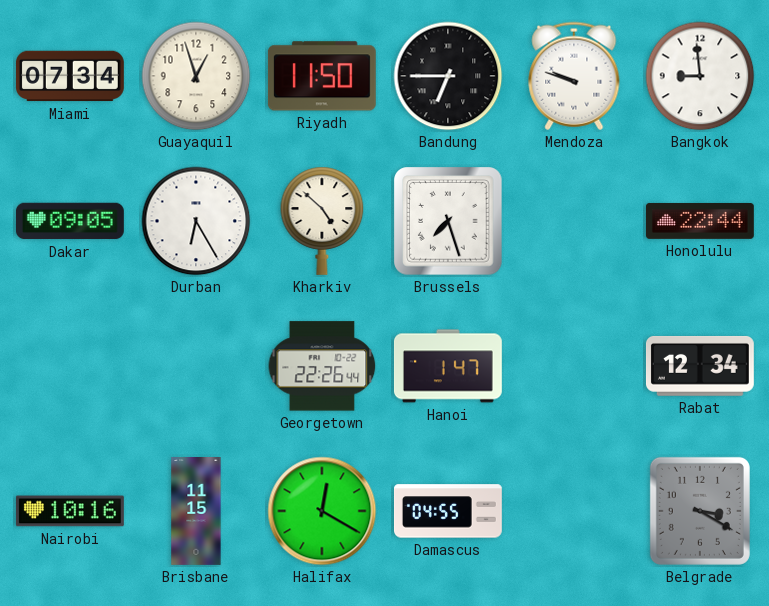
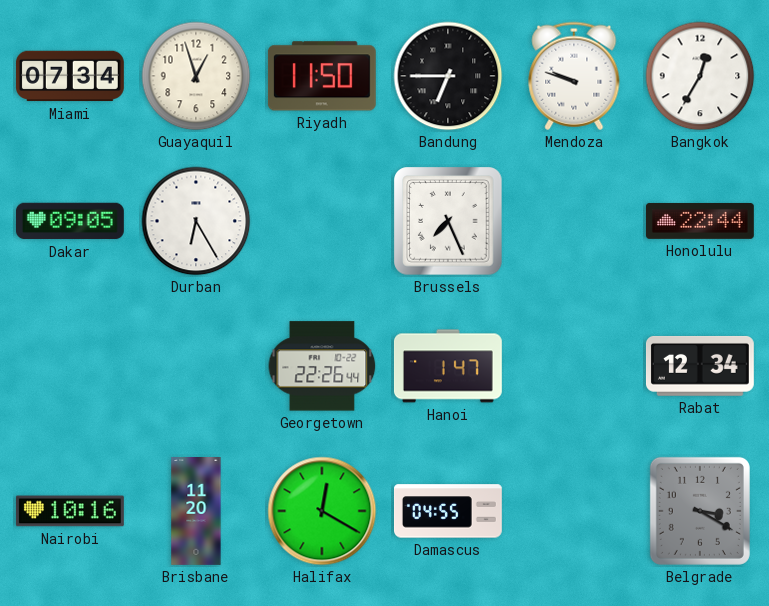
Bangkok: 8:59 -> 12:35
Kharkiv: 4:52 -> none
Brussels: 7:27 -> 7:26
Brisbane: 11:15 -> 11:20
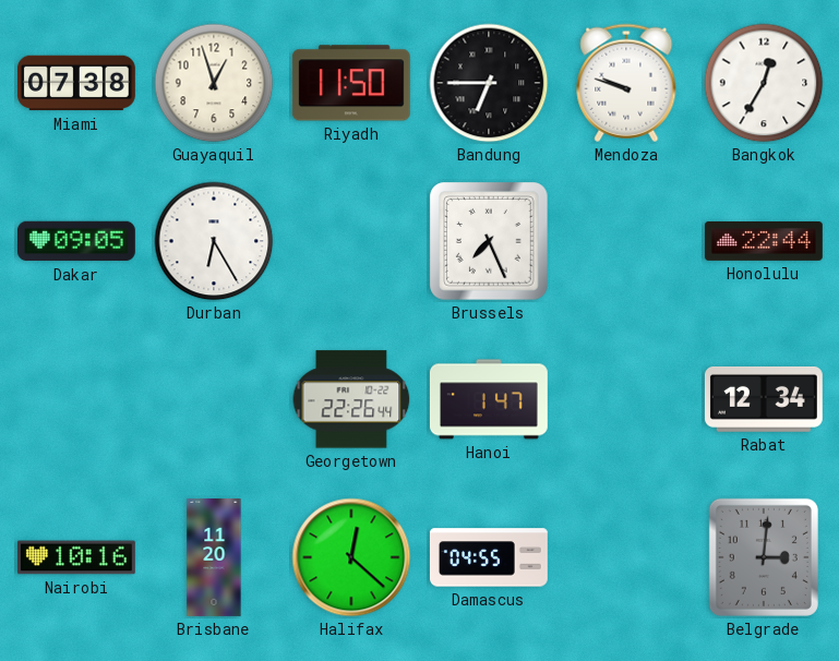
Miami: 07:34 -> 07:38
Halifax: 12:20 -> 12:22
Belgrade: 3:20 -> 3:01
